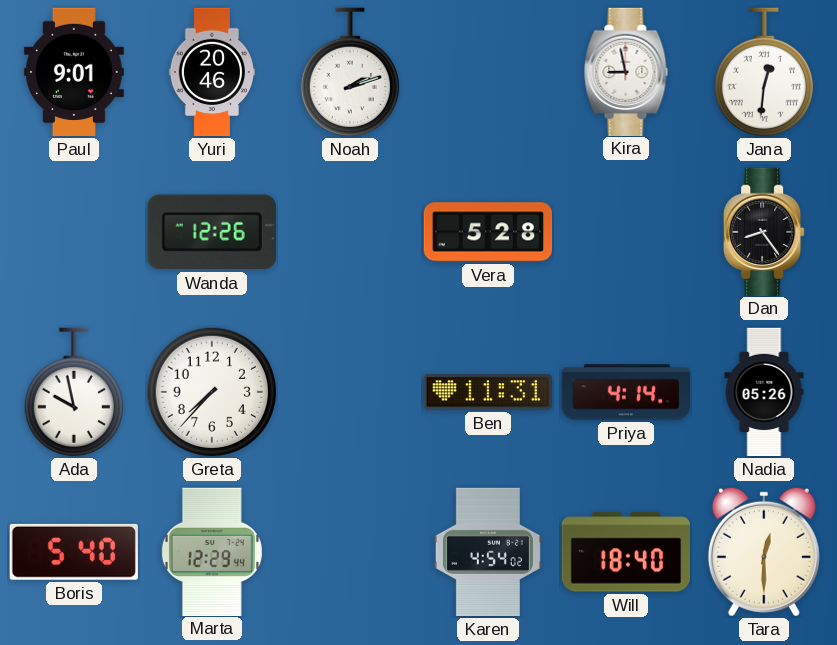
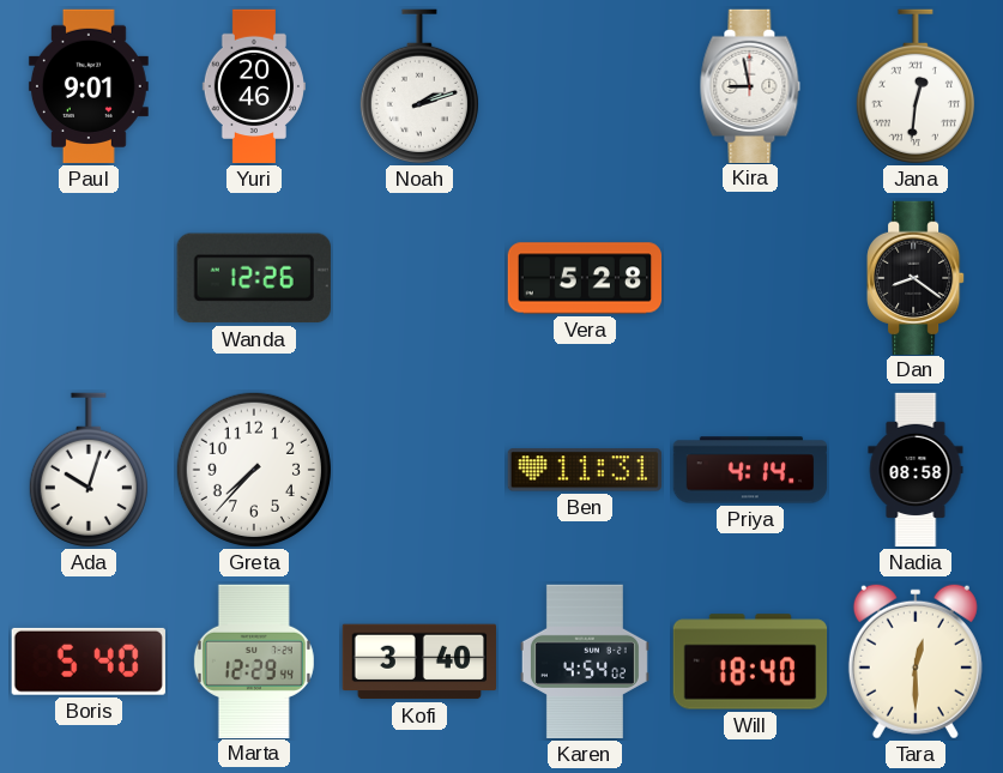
Dan: 8:24 -> 8:21
Ada: 9:58 -> 10:03
Nadia: 05:26 -> 08:58
Kofi: none -> 3:40
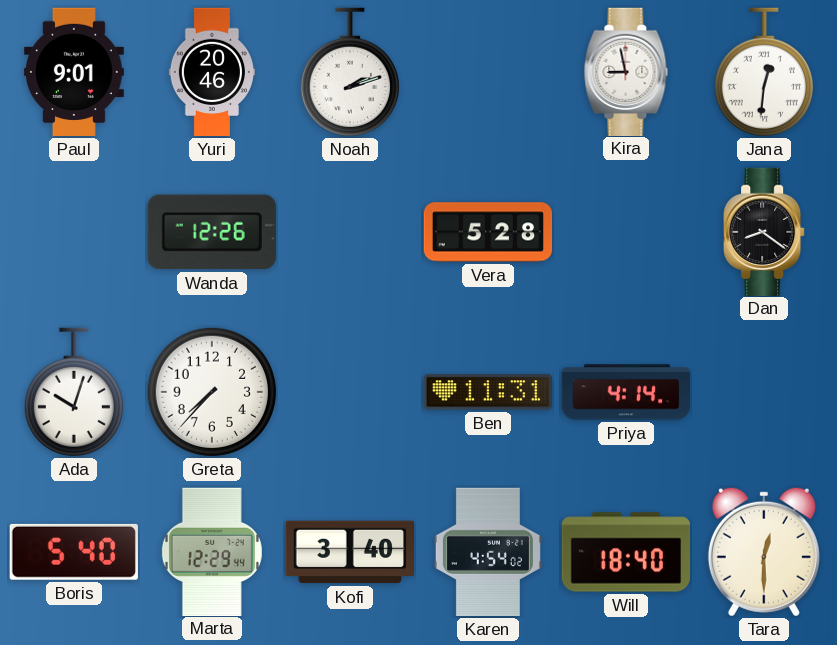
Nadia: 08:58 -> none
